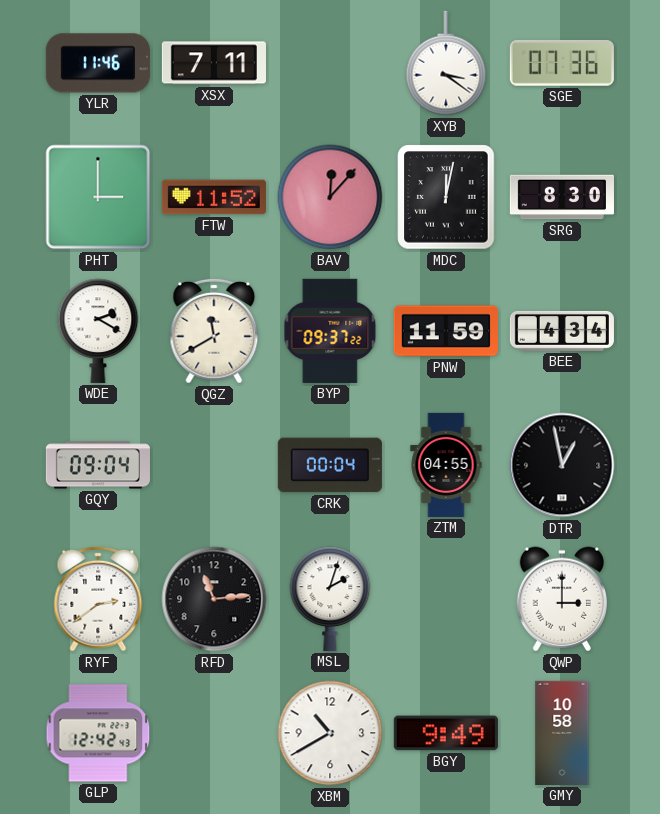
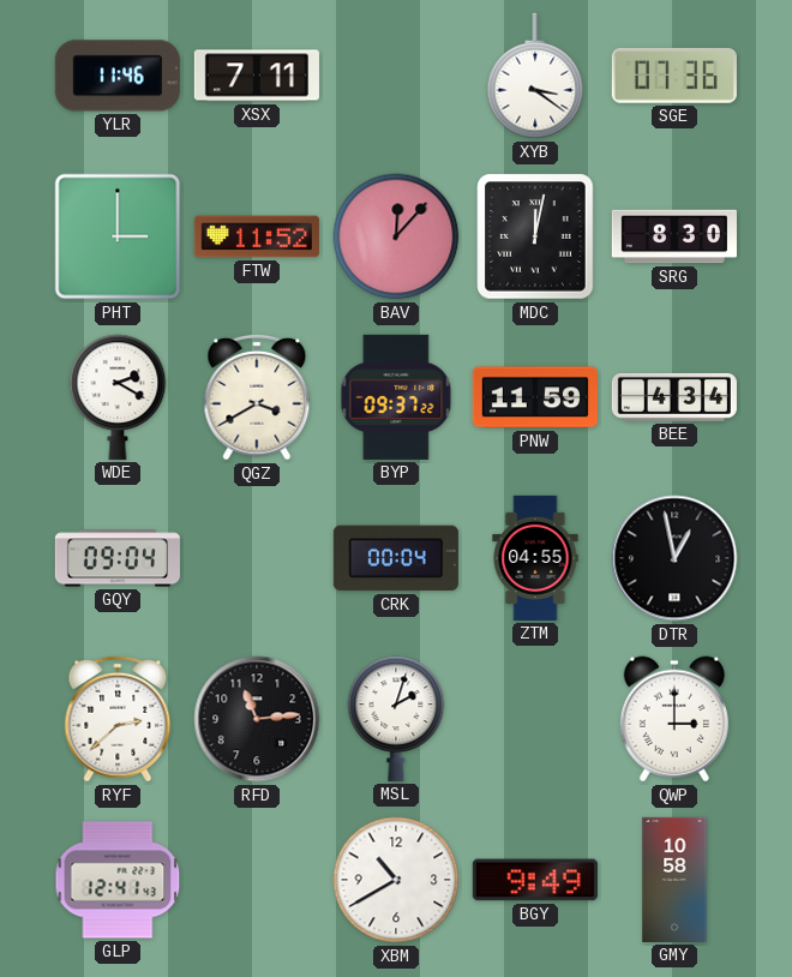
QGZ: 11:40 -> 3:40
RYF: 2:39 -> 2:38
GLP: 12:42 -> 12:41
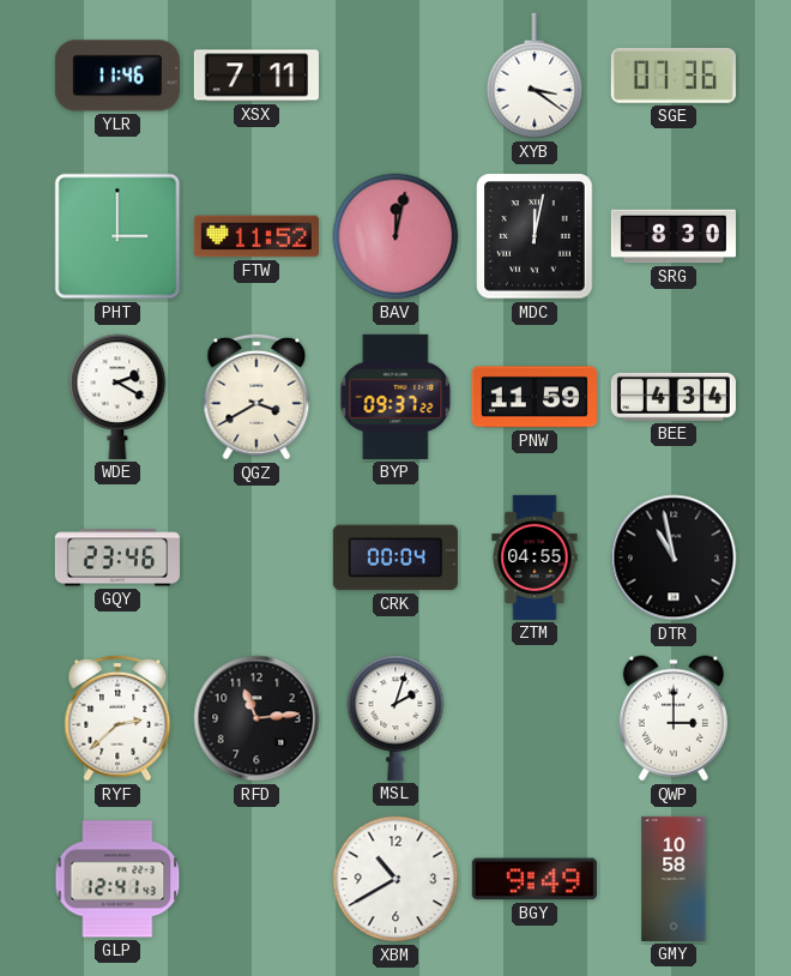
BAV: 12:07 -> 12:02
GQY: 09:04 -> 23:46
DTR: 12:58 -> 10:58
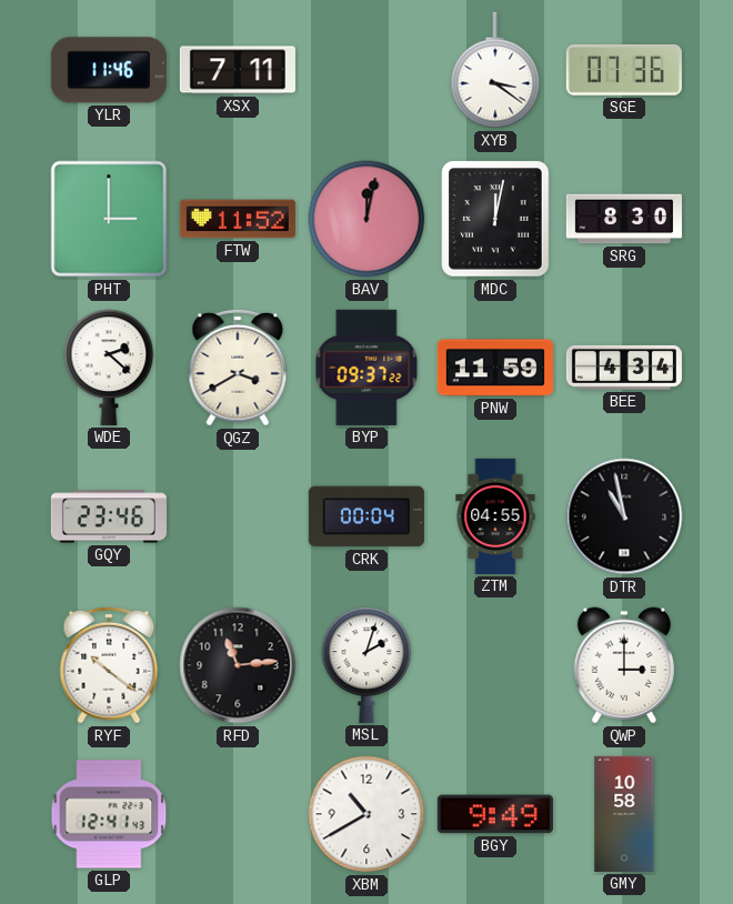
WDE: 2:20 -> 2:22
RYF: 2:38 -> 10:21
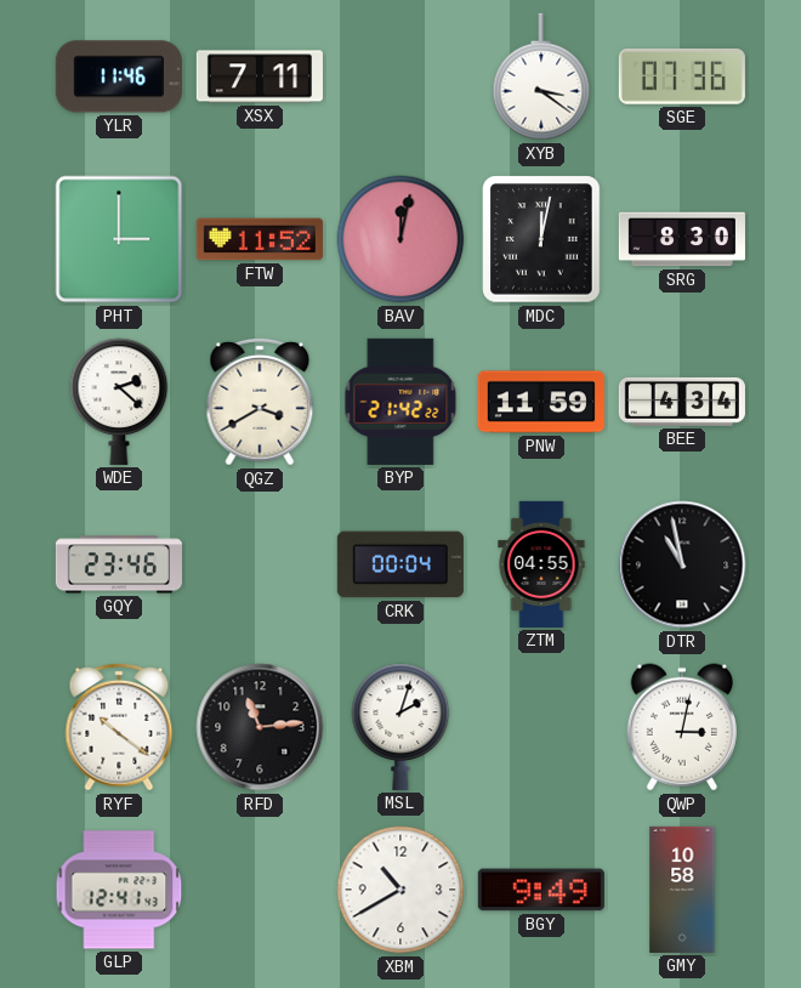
BYP: 09:37 -> 21:42
QWP: 3:00 -> 3:02
